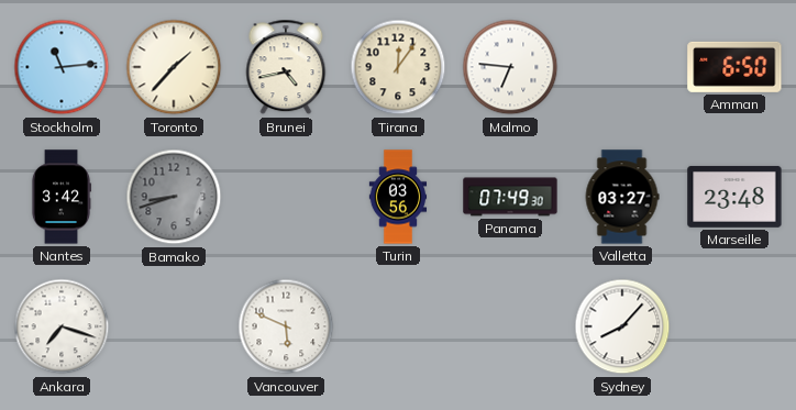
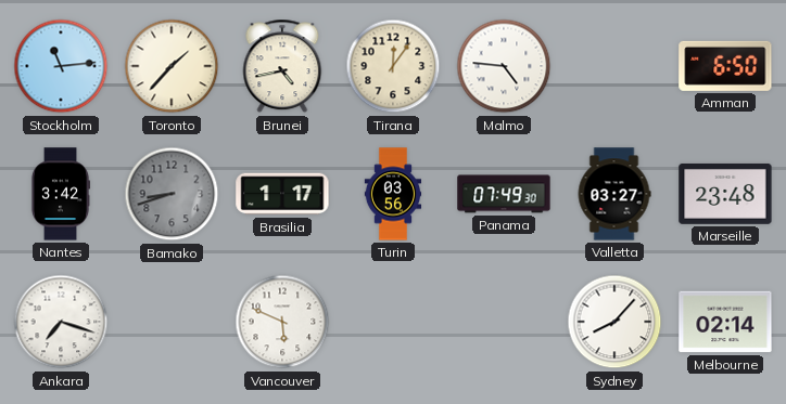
Malmo: 6:46 -> 4:46
Brasilia: none -> 1:17
Melbourne: none -> 02:14
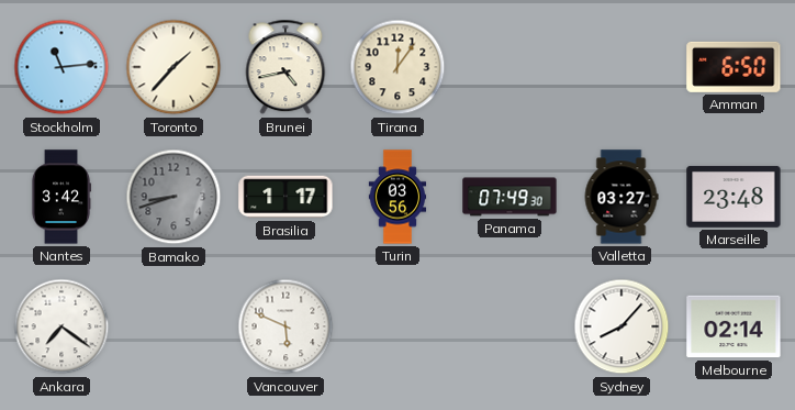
Malmo: 4:46 -> none
Ankara: 7:18 -> 7:21
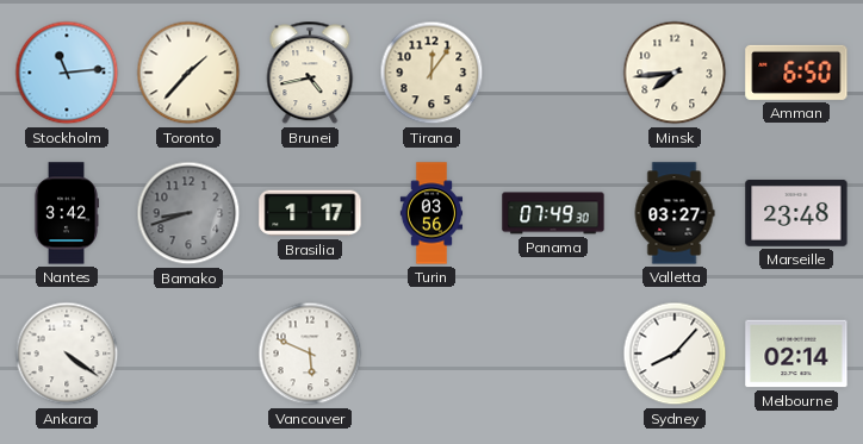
Minsk: none -> 7:44
Ankara: 7:21 -> 4:21
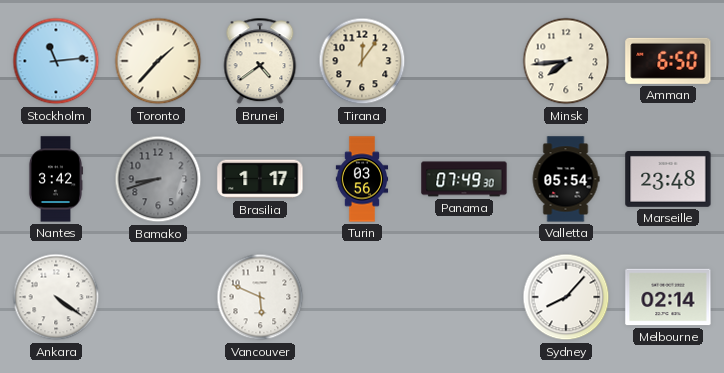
Brunei: 4:43 -> 4:39
Valletta: 03:27 -> 05:54
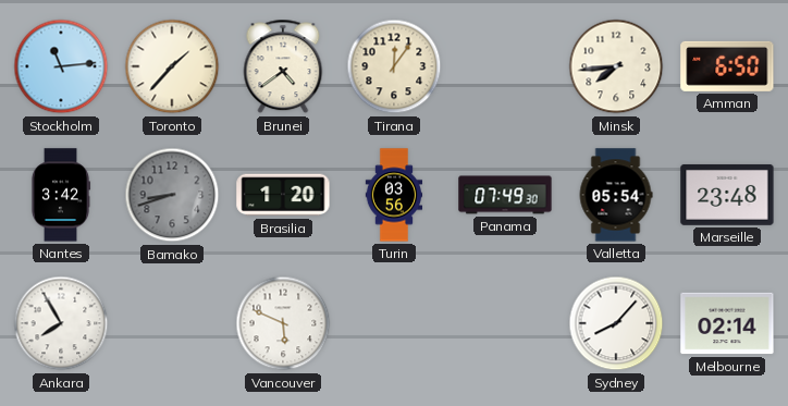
Brasilia: 1:17 -> 1:20
Ankara: 4:21 -> 7:55
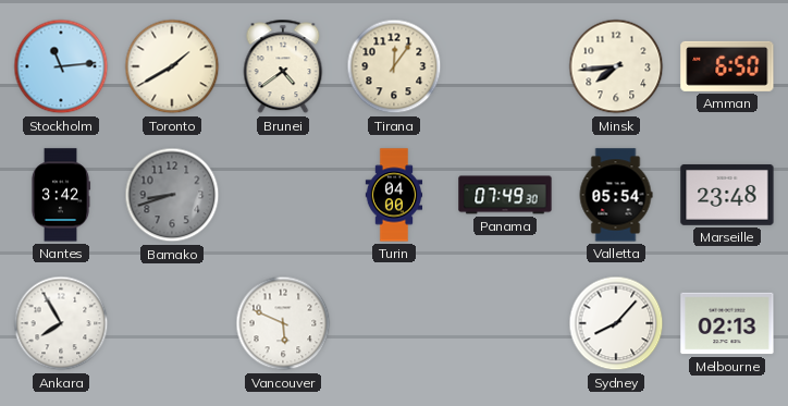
Toronto: 1:37 -> 1:40
Brasilia: 1:20 -> none
Turin: 03:56 -> 04:00
Melbourne: 02:14 -> 02:13
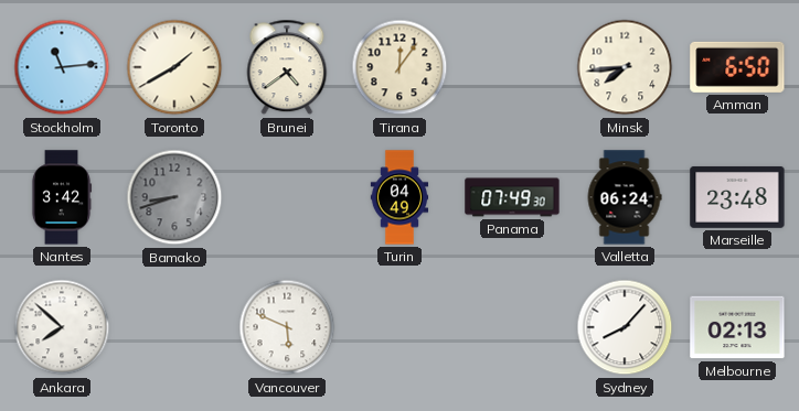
Turin: 04:00 -> 04:49
Valletta: 05:54 -> 06:24
Ankara: 7:55 -> 7:52
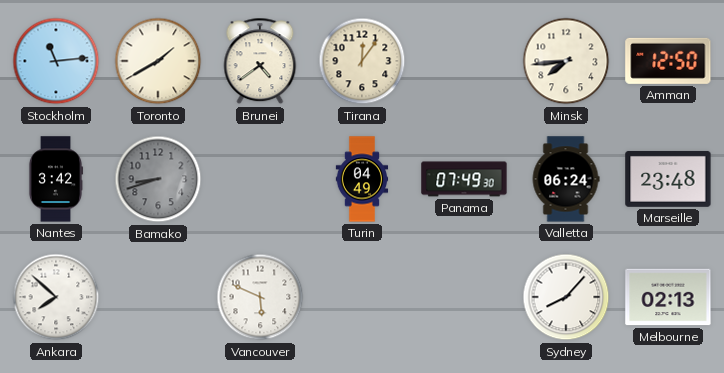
Amman: 6:50 -> 12:50
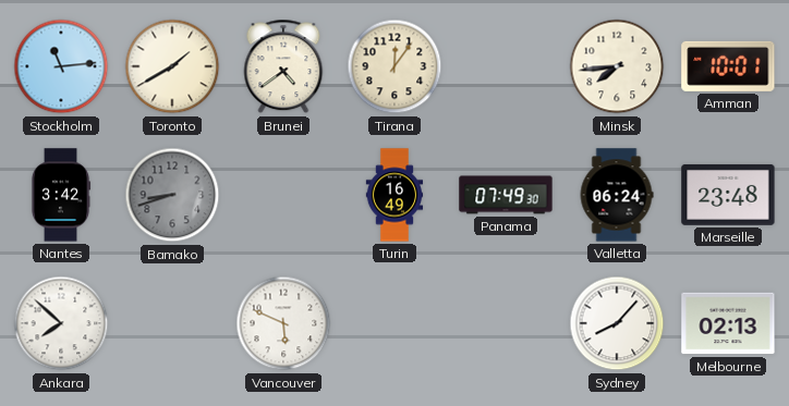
Amman: 12:50 -> 10:01
Turin: 04:49 -> 16:49
